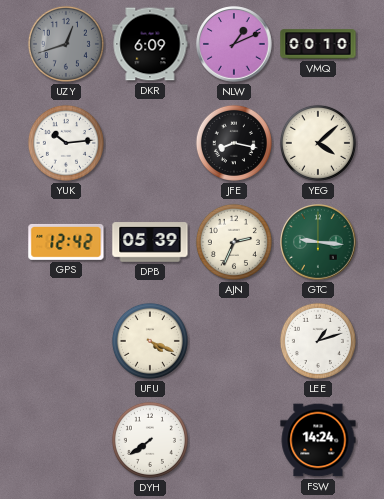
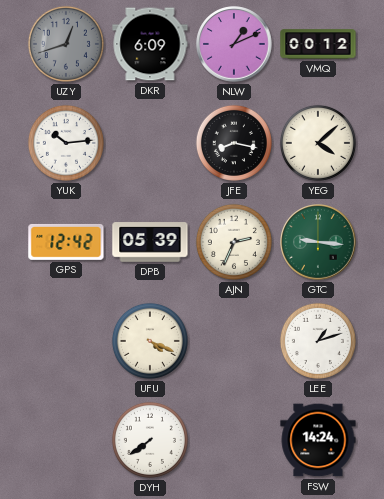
VMQ: 00:10 -> 00:12
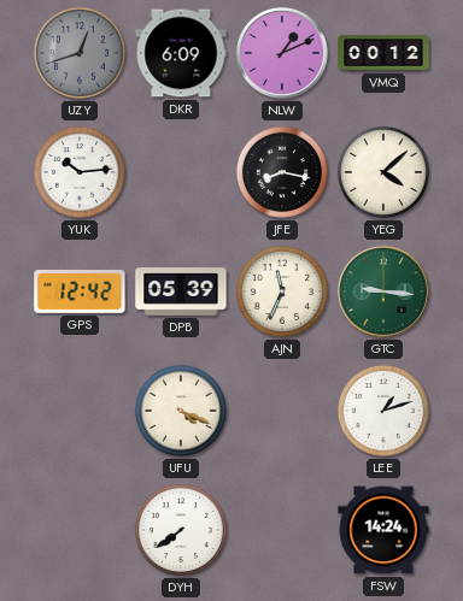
AJN: 2:34 -> 11:34
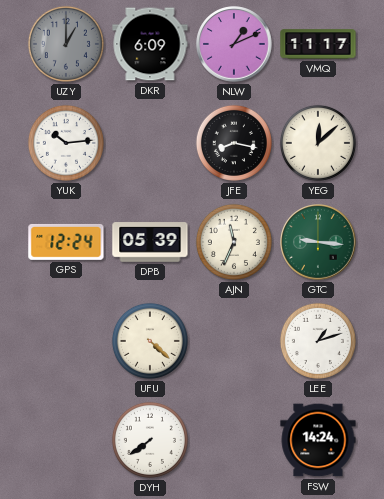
UZY: 12:42 -> 1:00
VMQ: 00:12 -> 11:17
YEG: 4:08 -> 12:08
GPS: 12:42 -> 12:24
UFU: 4:19 -> 4:22
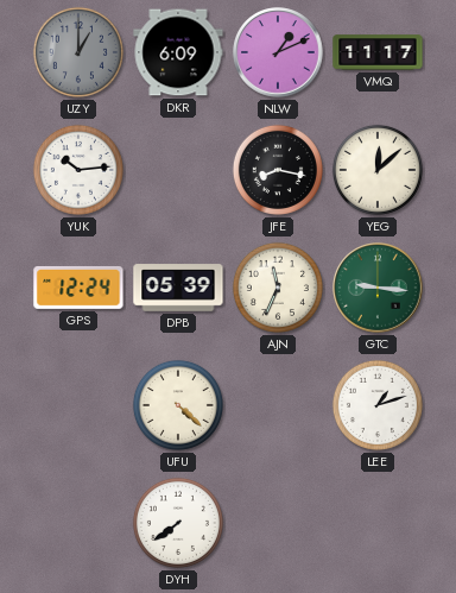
FSW: 14:24 -> none
